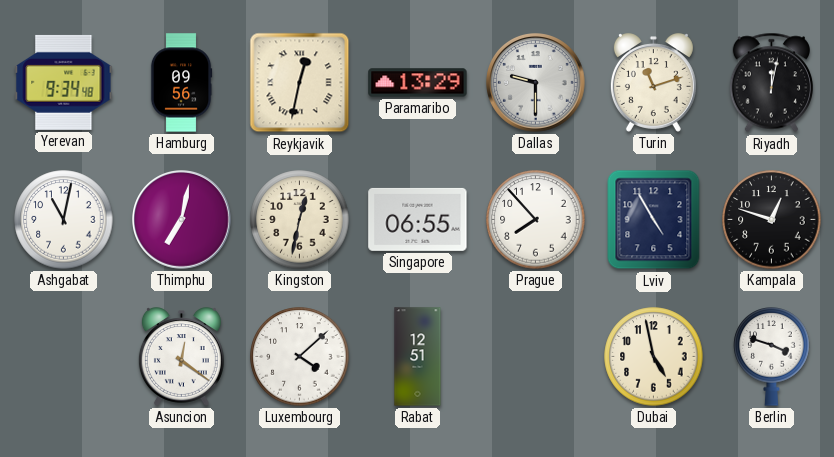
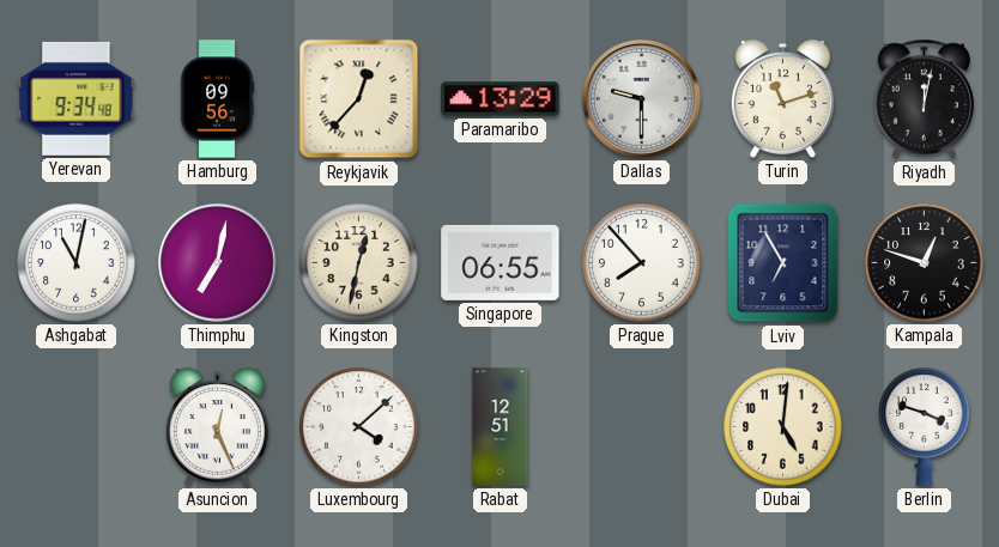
Reykjavik: 12:32 -> 12:37
Lviv: 4:55 -> 6:55
Asuncion: 12:21 -> 12:26
Dubai: 4:58 -> 5:01
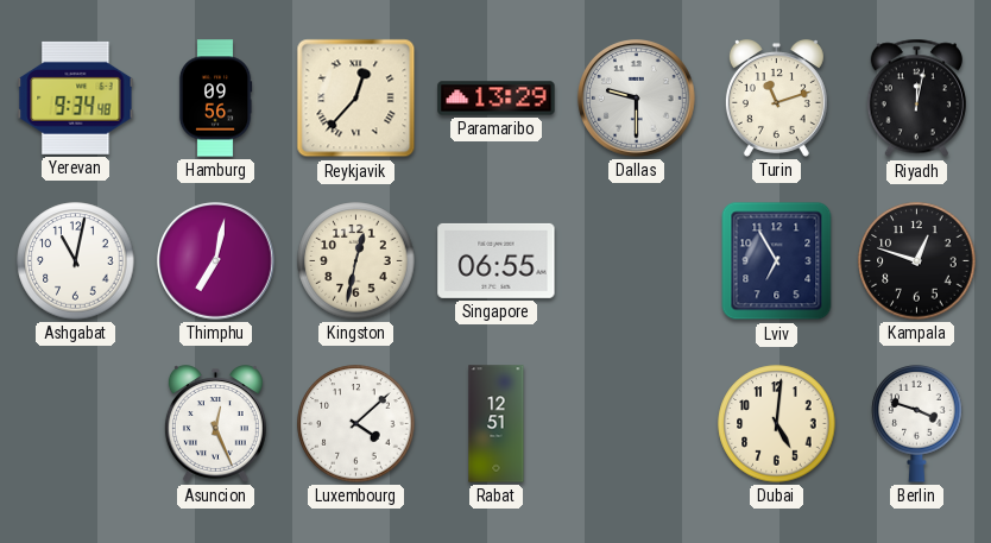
Prague: 7:53 -> none
